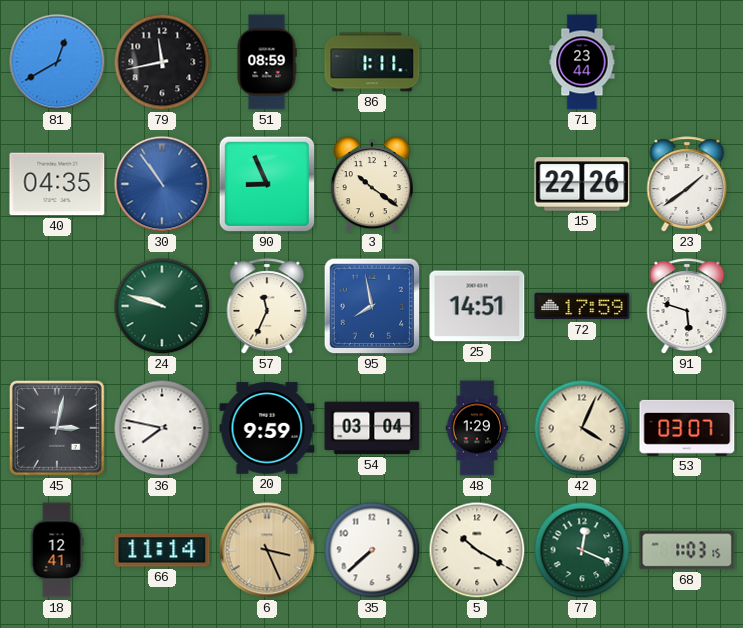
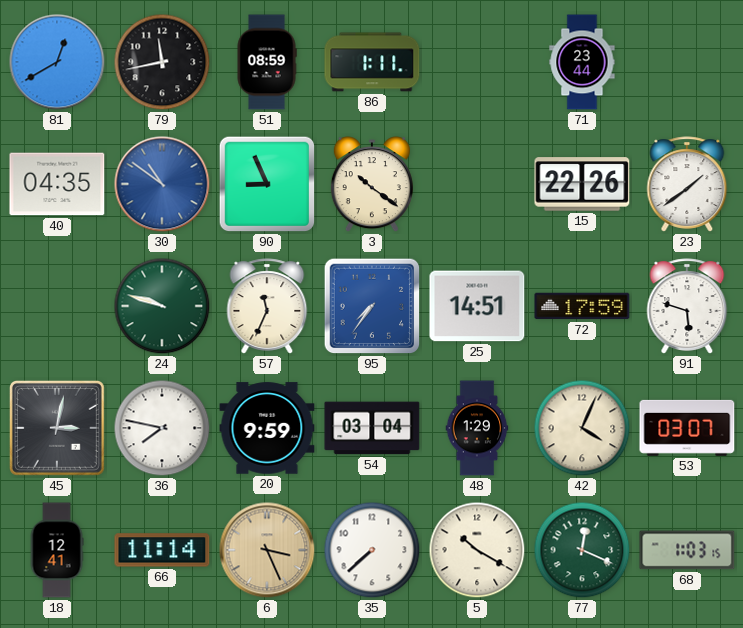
30: 10:54 -> 10:51
95: 7:58 -> 7:36
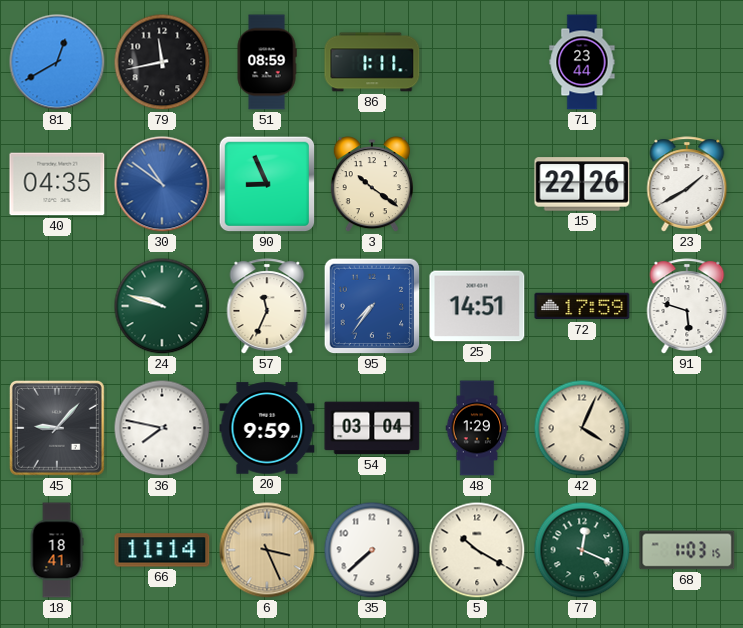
23: 1:39 -> 1:40
45: 3:02 -> 9:07
53: 03:07 -> none
18: 12:41 -> 18:41
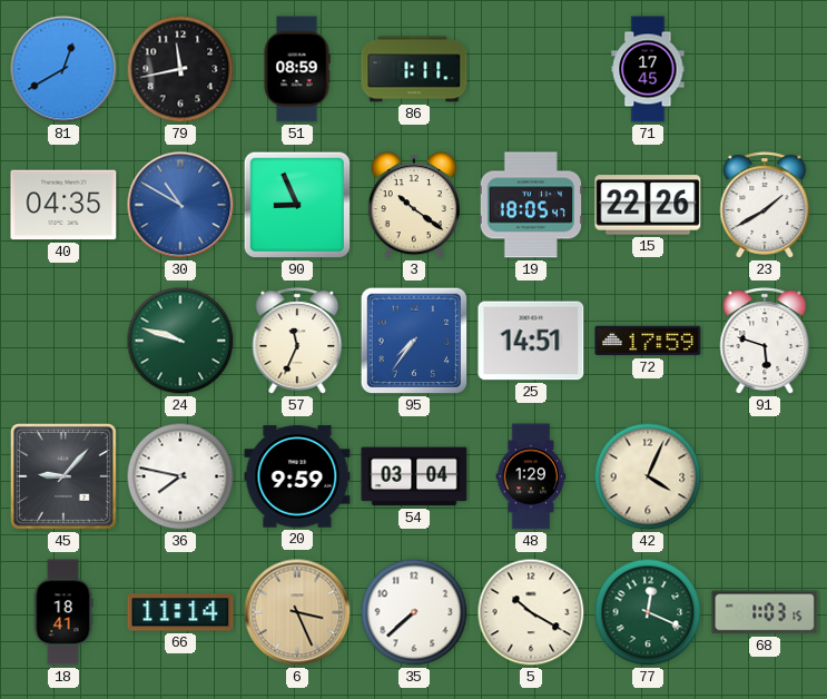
71: 23:44 -> 17:45
30: 10:51 -> 10:50
19: none -> 18:05
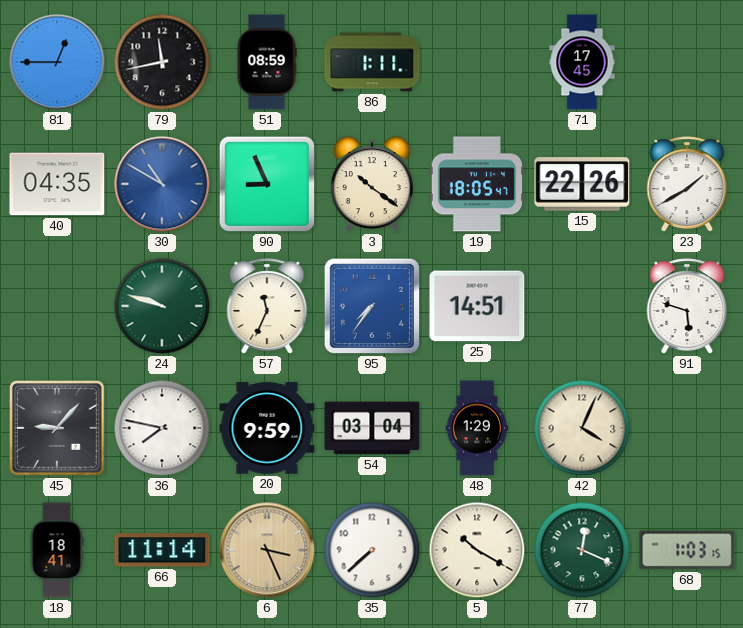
81: 12:40 -> 12:45
72: 17:59 -> none
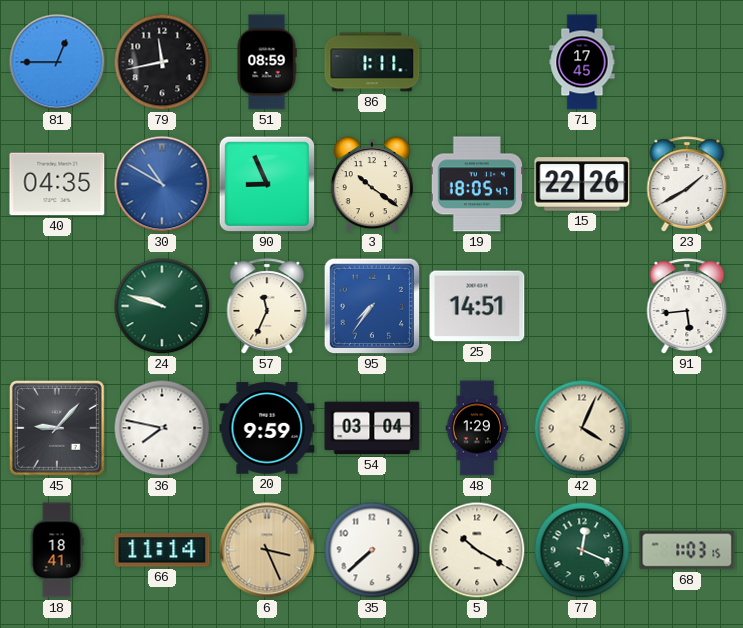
91: 5:48 -> 5:44
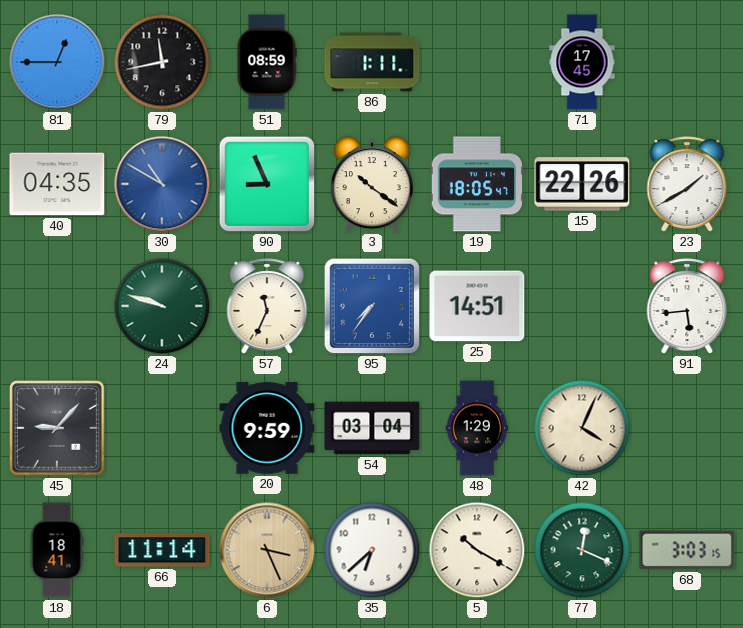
36: 7:47 -> none
35: 7:38 -> 6:38
68: 1:03 -> 3:03
